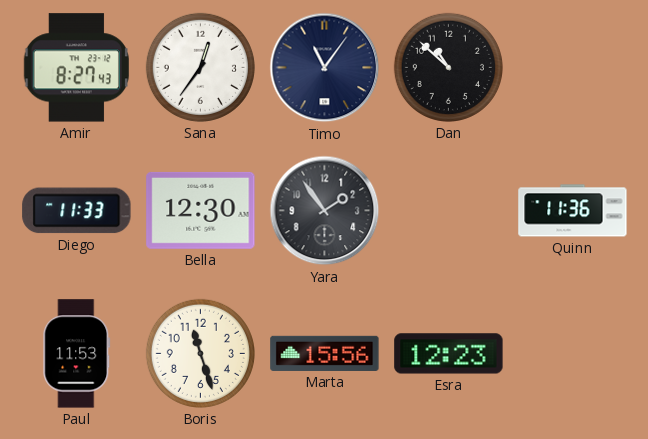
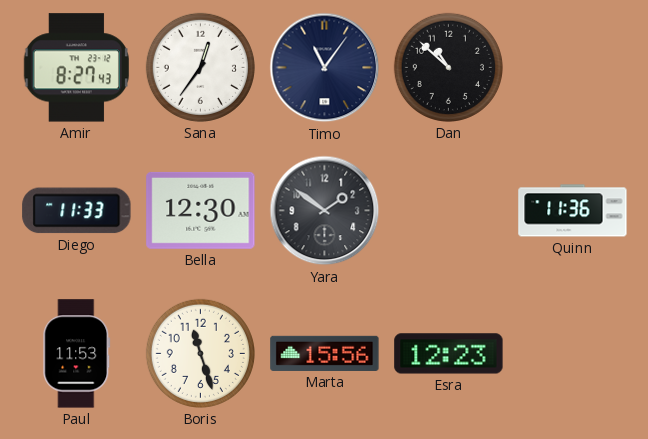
Yara: 1:54 -> 1:51
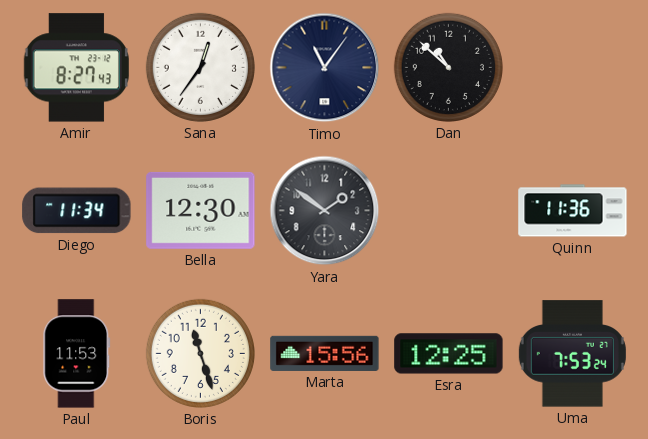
Diego: 11:33 -> 11:34
Esra: 12:23 -> 12:25
Uma: none -> 7:53
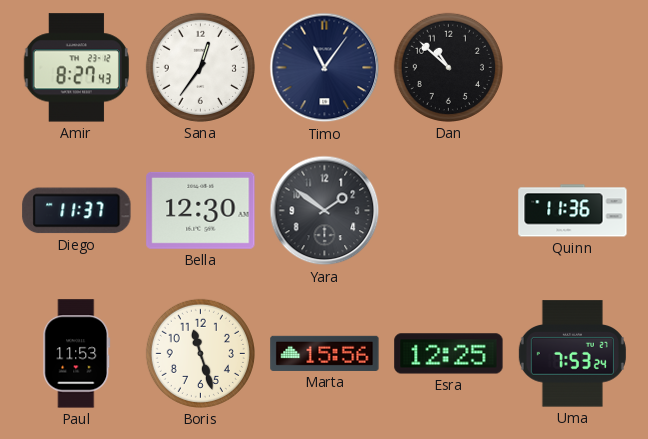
Diego: 11:34 -> 11:37
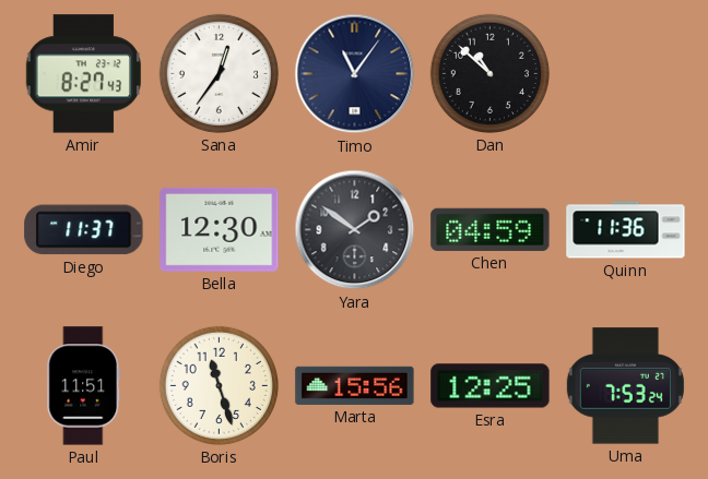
Chen: none -> 04:59
Paul: 11:53 -> 11:51
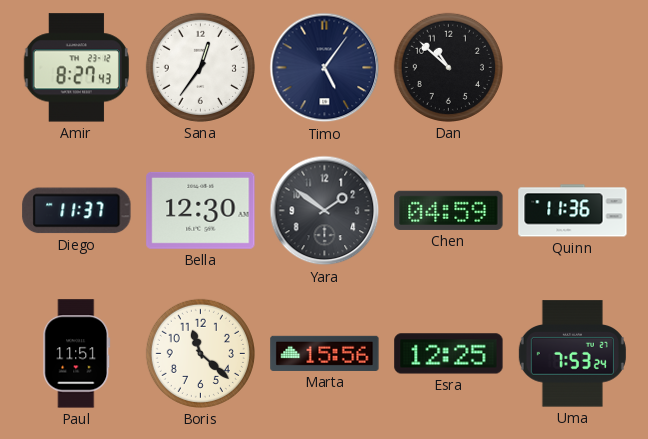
Timo: 11:06 -> 5:06
Boris: 11:27 -> 11:22
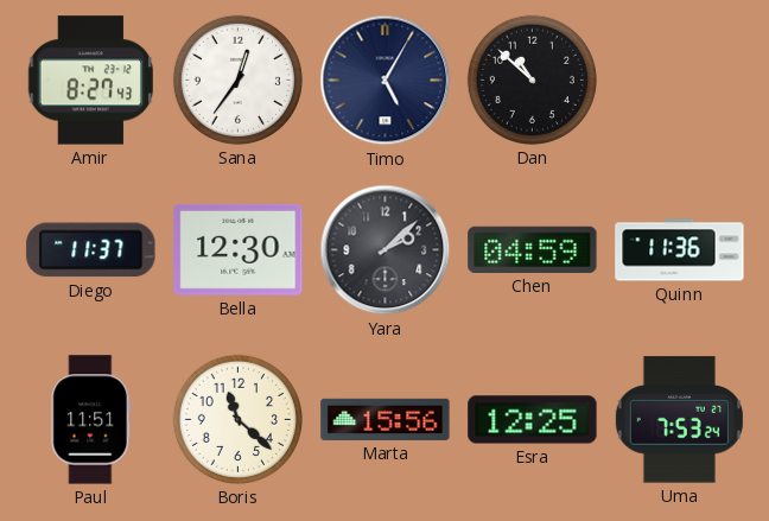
Timo: 5:06 -> 5:05
Yara: 1:51 -> 2:08
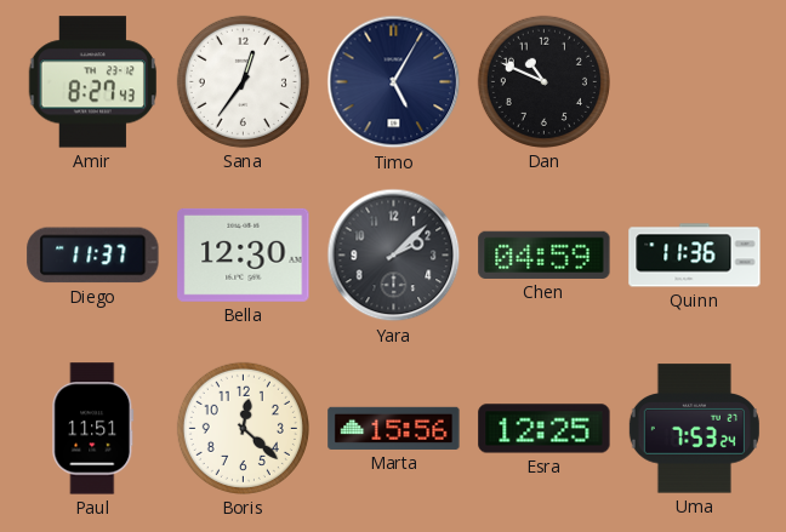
Dan: 10:52 -> 10:49
Boris: 11:22 -> 12:22
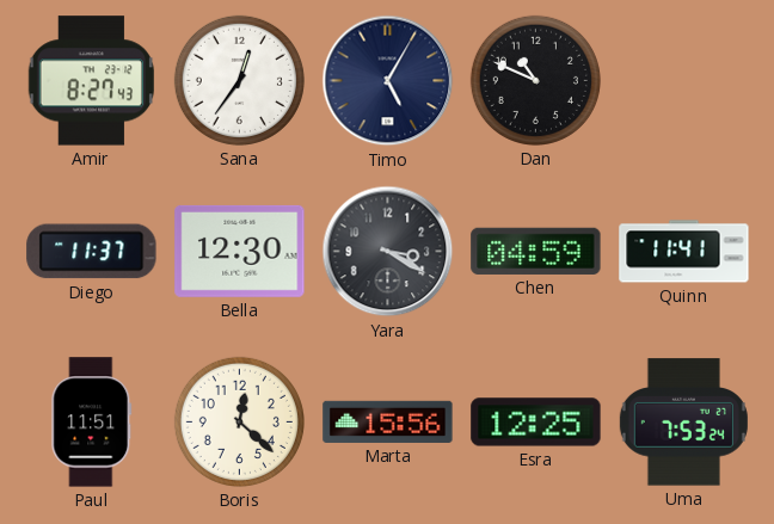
Yara: 2:08 -> 3:20
Quinn: 11:36 -> 11:41
